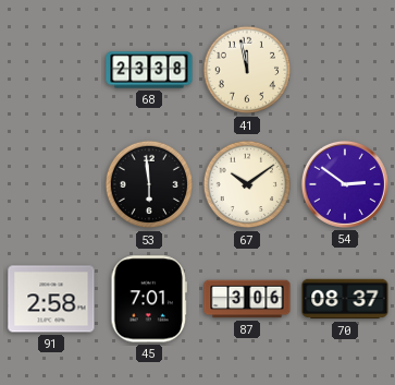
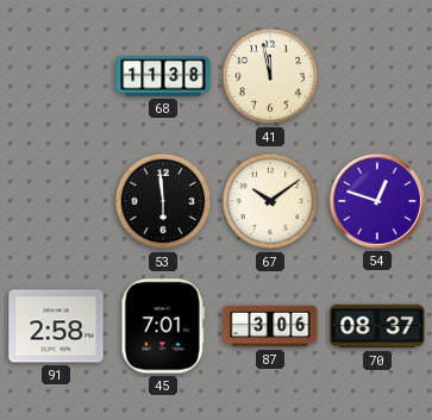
68: 23:38 -> 11:38
54: 2:51 -> 12:48
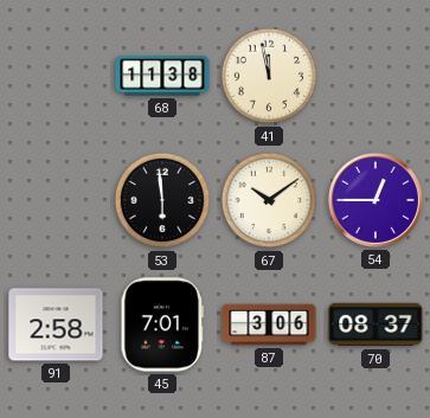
54: 12:48 -> 12:45
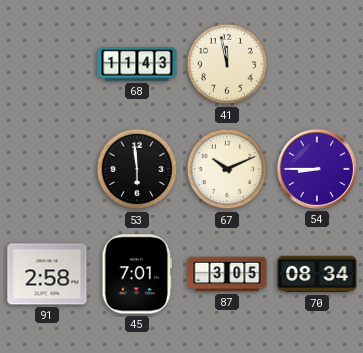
68: 11:38 -> 11:43
67: 10:09 -> 10:11
54: 12:45 -> 8:45
87: 3:06 -> 3:05
70: 08:37 -> 08:34
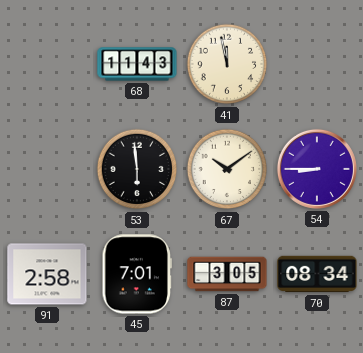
67: 10:11 -> 10:09
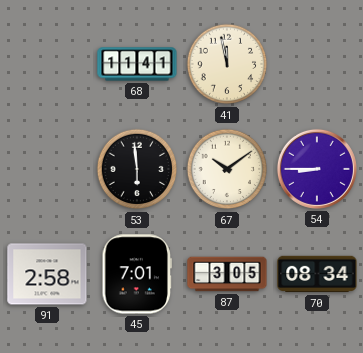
68: 11:43 -> 11:41
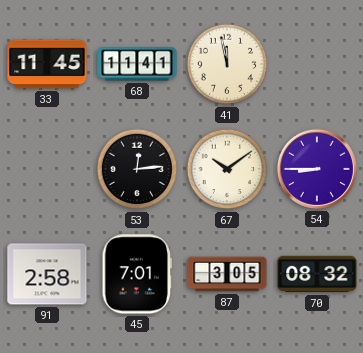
33: none -> 11:45
53: 5:59 -> 12:14
70: 08:34 -> 08:32
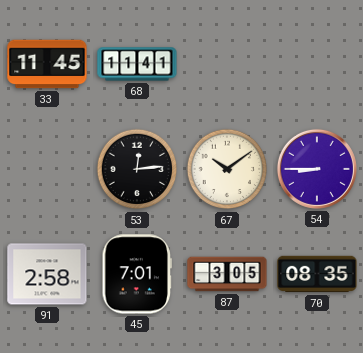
41: 11:58 -> none
70: 08:32 -> 08:35
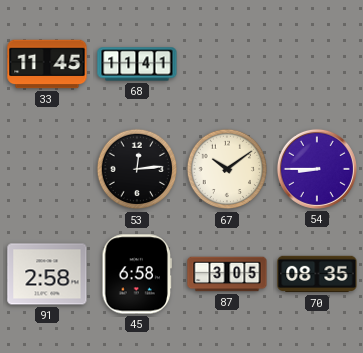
45: 7:01 -> 6:58
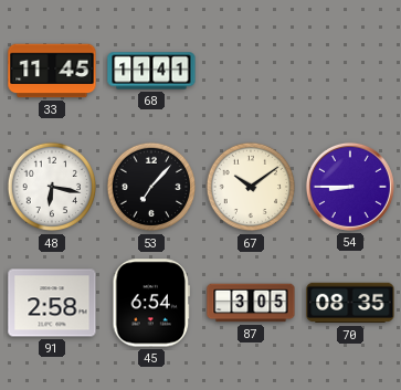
48: none -> 6:17
53: 12:14 -> 7:07
45: 6:58 -> 6:54
